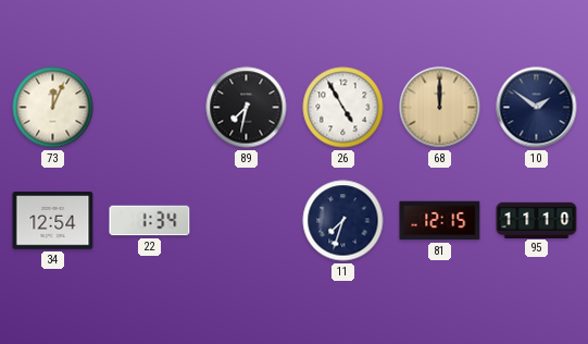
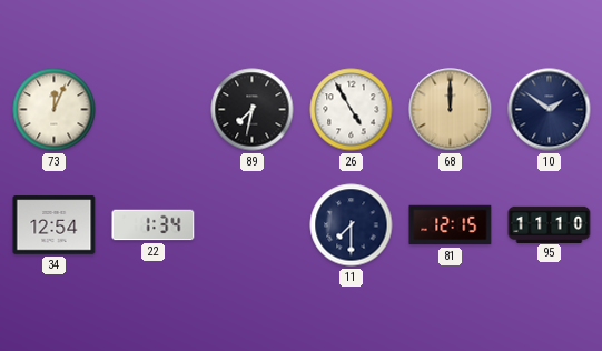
11: 7:33 -> 7:30
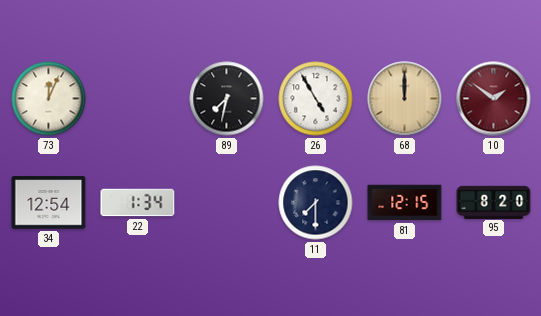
10 dial: navy -> burgundy
95: 11:10 -> 8:20
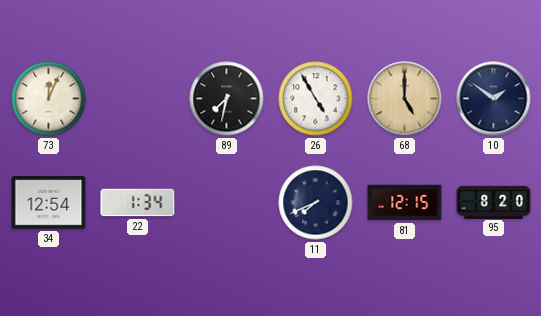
68: 12:00 -> 5:00
10 dial: burgundy -> navy
11: 7:30 -> 7:41
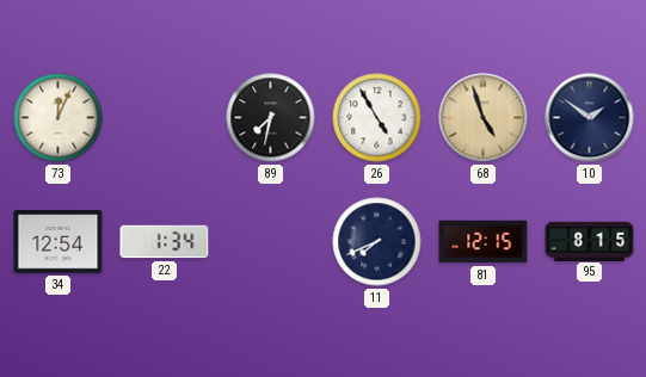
68: 5:00 -> 4:57
95: 8:20 -> 8:15
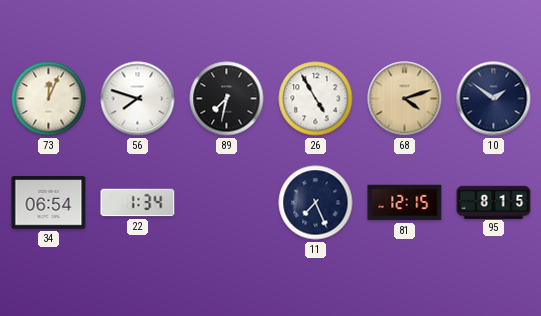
56: none -> 7:48
68: 4:57 -> 4:12
34: 12:54 -> 06:54
11: 7:41 -> 7:26
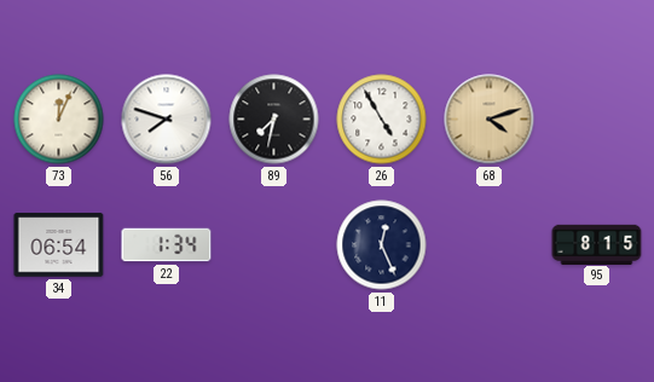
10: 1:51 -> none
11: 7:26 -> 12:26
81: 12:15 -> none
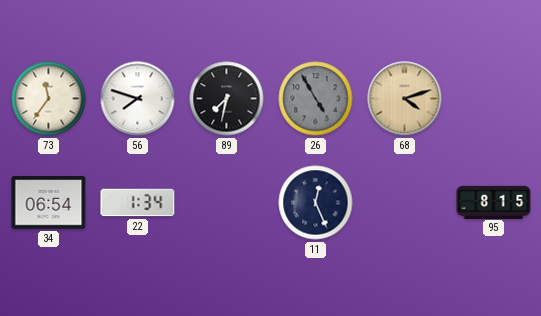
73: 12:04 -> 11:36
26 dial: white -> grey
